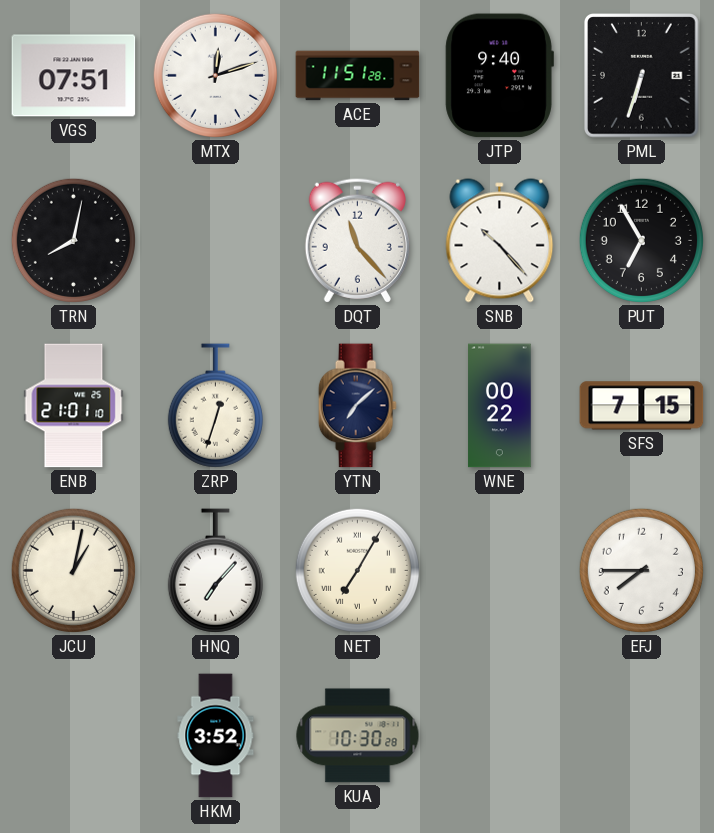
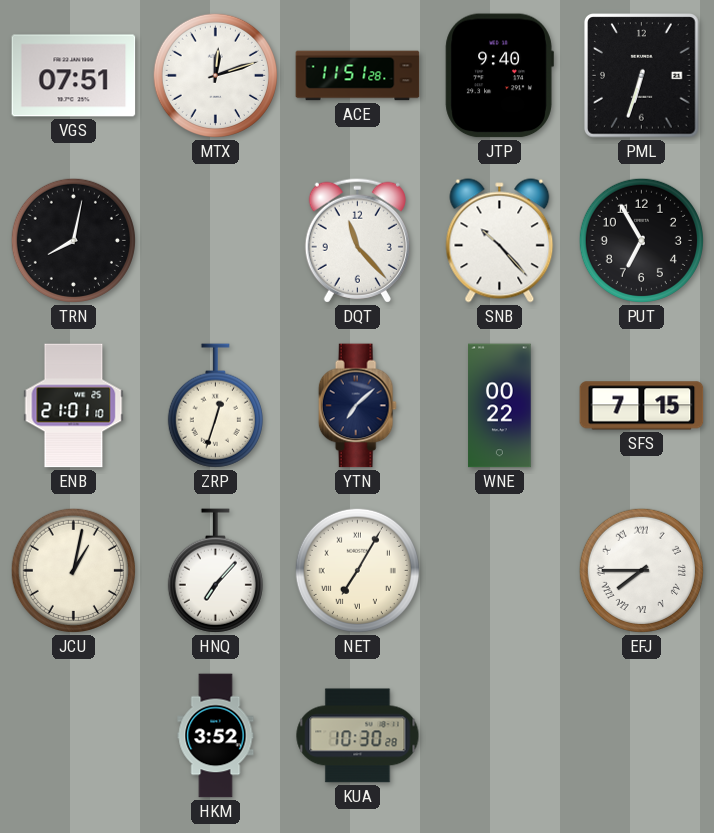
EFJ numerals: Arabic -> Roman
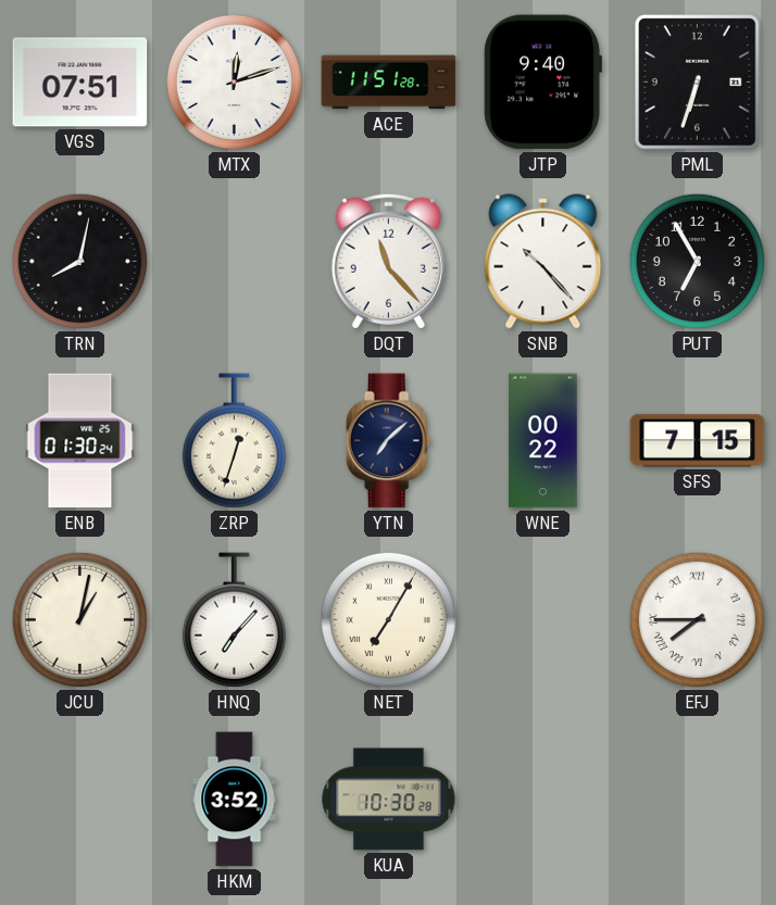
ENB: 21:01 -> 01:30
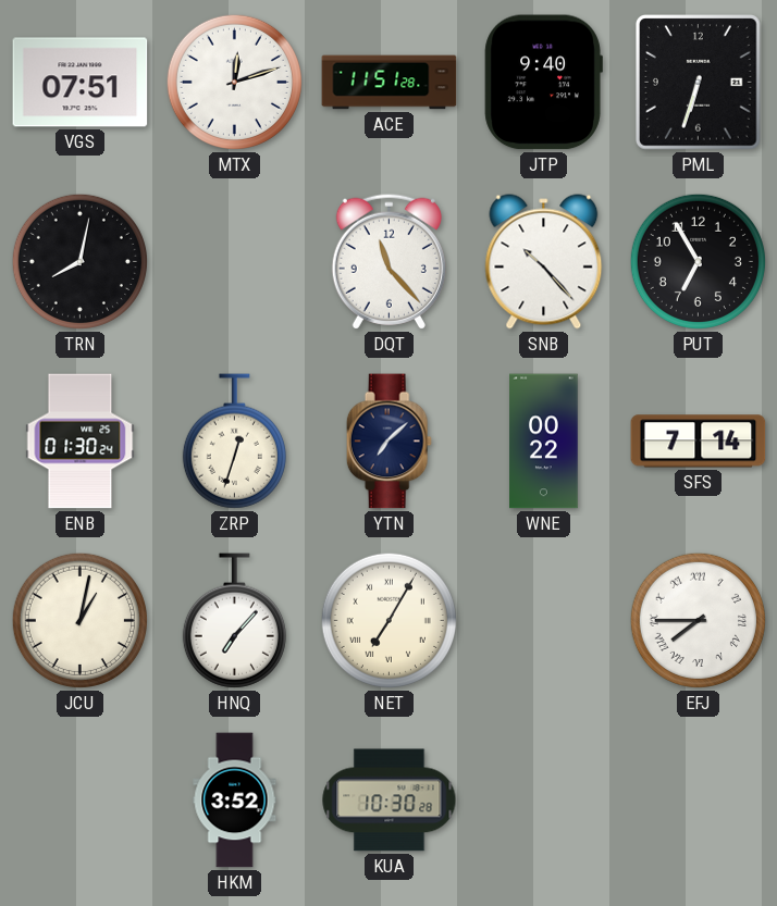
SFS: 7:15 -> 7:14
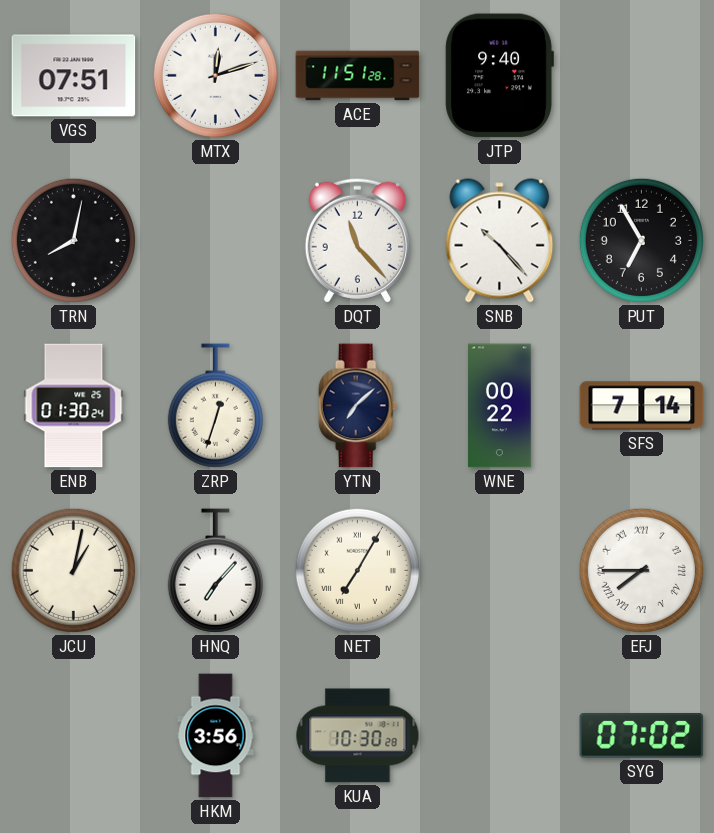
PML: 6:33 -> none
HKM: 3:52 -> 3:56
SYG: none -> 07:02
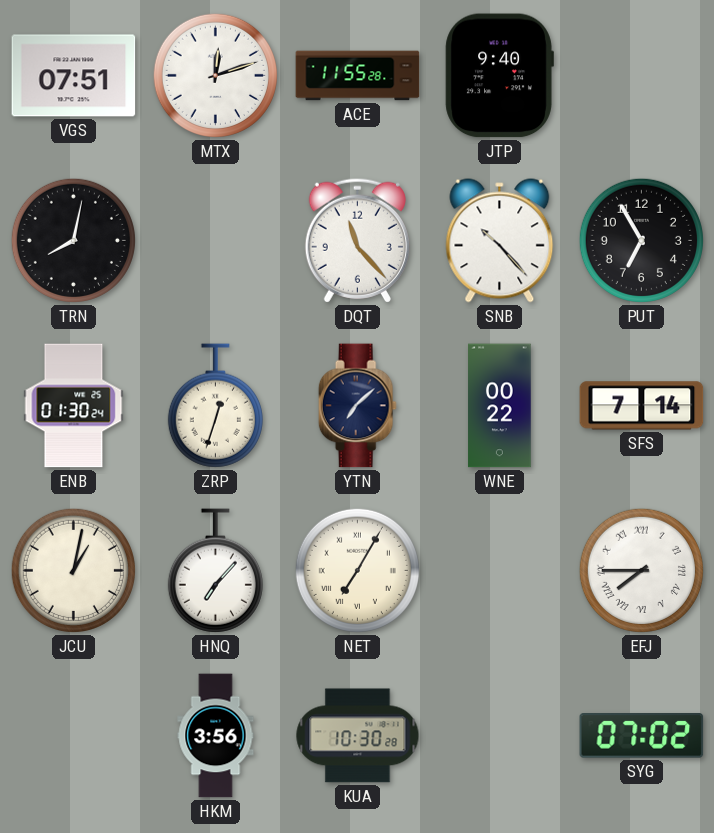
ACE: 11:51 -> 11:55
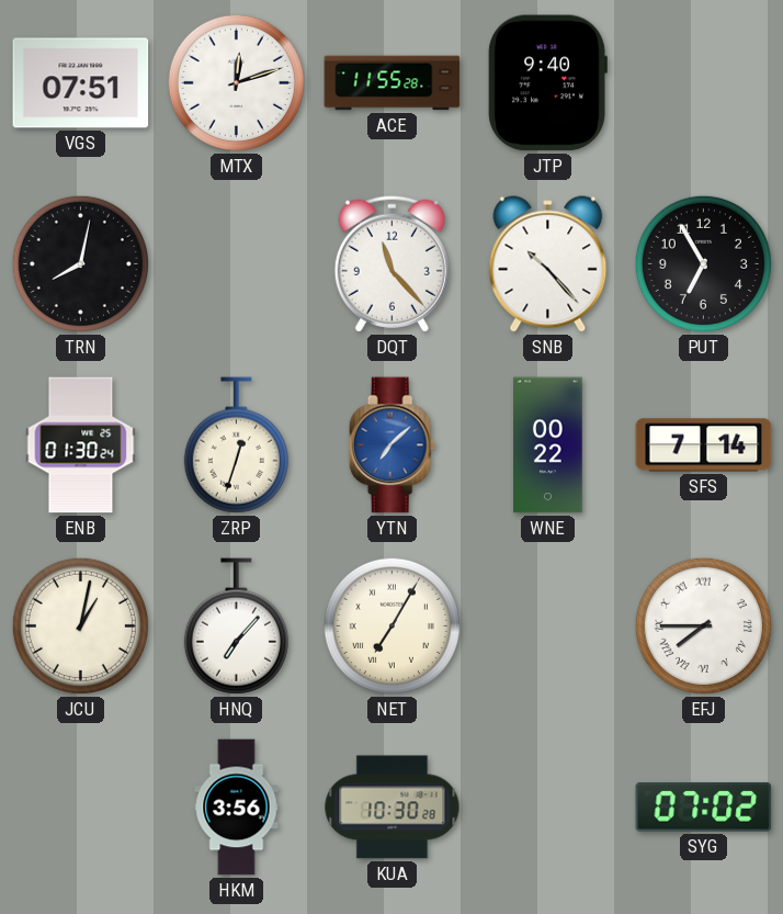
YTN dial: navy -> blue
